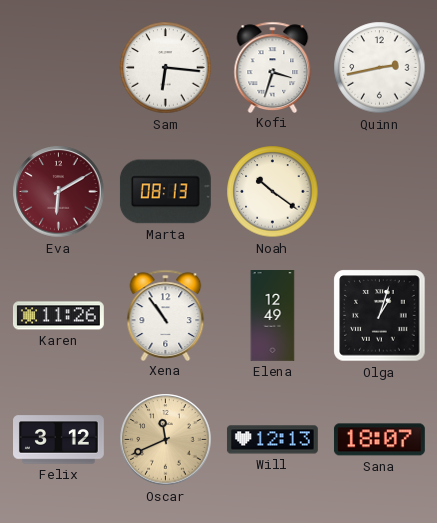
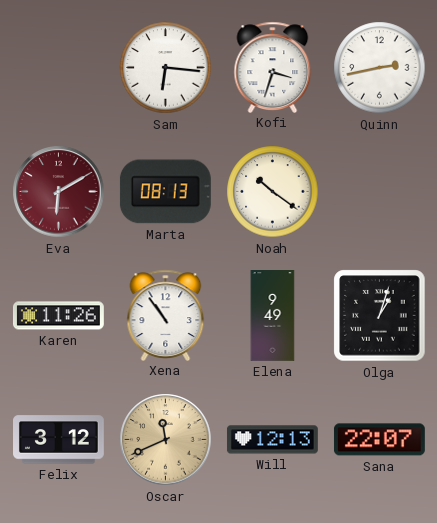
Elena: 12:49 -> 9:49
Sana: 18:07 -> 22:07
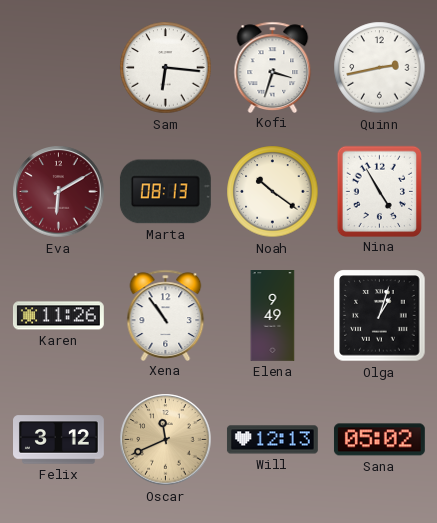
Nina: none -> 4:55
Sana: 22:07 -> 05:02
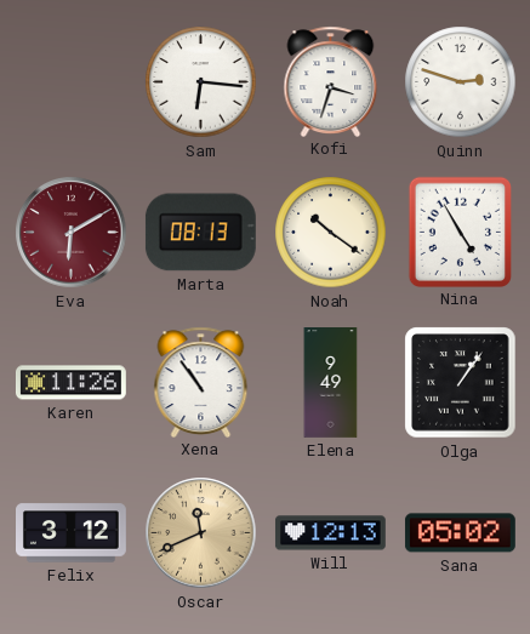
Quinn: 2:43 -> 2:48
Olga: 1:03 -> 1:06
